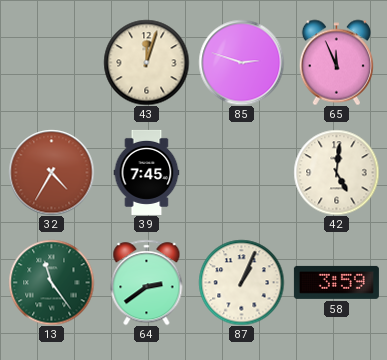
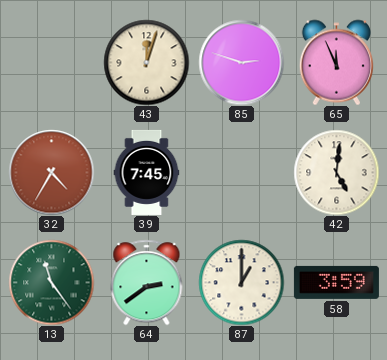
87: 1:04 -> 1:00
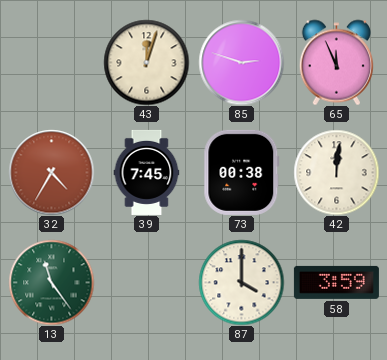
73: none -> 00:38
42: 5:01 -> 12:01
64: 2:39 -> none
87: 1:00 -> 4:00
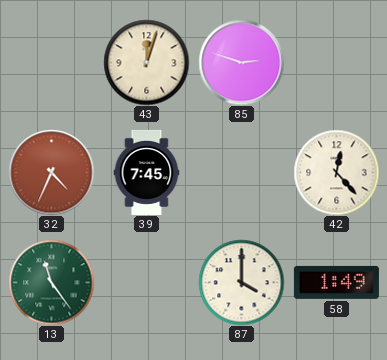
65: 11:56 -> none
32: 4:35 -> 4:34
73: 00:38 -> none
42: 12:01 -> 12:23
58: 3:59 -> 1:49
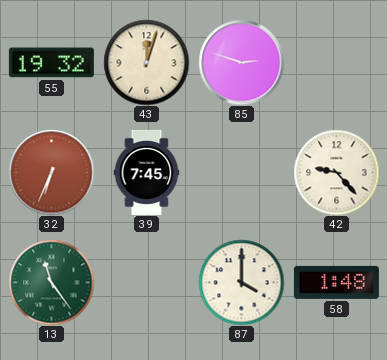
55: none -> 19:32
32: 4:34 -> 6:34
42: 12:23 -> 9:23
58: 1:49 -> 1:48
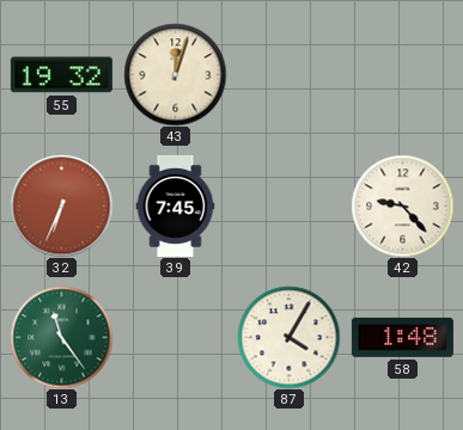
85: 2:48 -> none
87: 4:00 -> 4:05
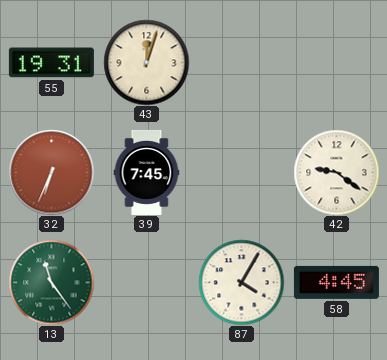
55: 19:32 -> 19:31
42: 9:23 -> 9:21
58: 1:48 -> 4:45
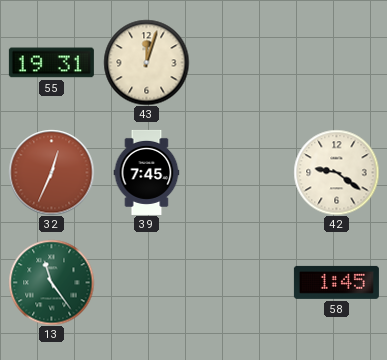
32: 6:34 -> 12:34
87: 4:05 -> none
58: 4:45 -> 1:45
